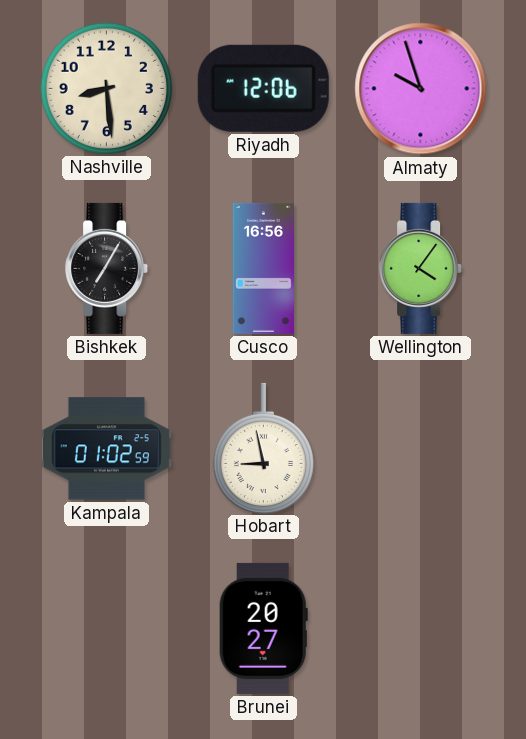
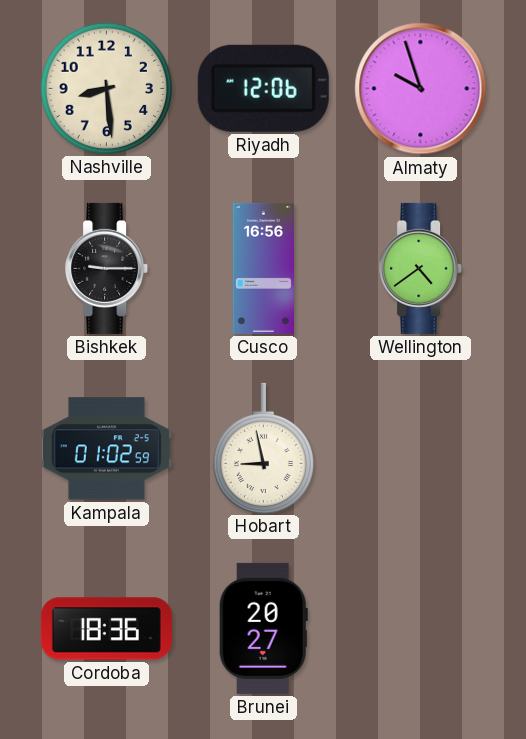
Bishkek: 7:05 -> 9:15
Wellington: 4:06 -> 4:39
Cordoba: none -> 18:36
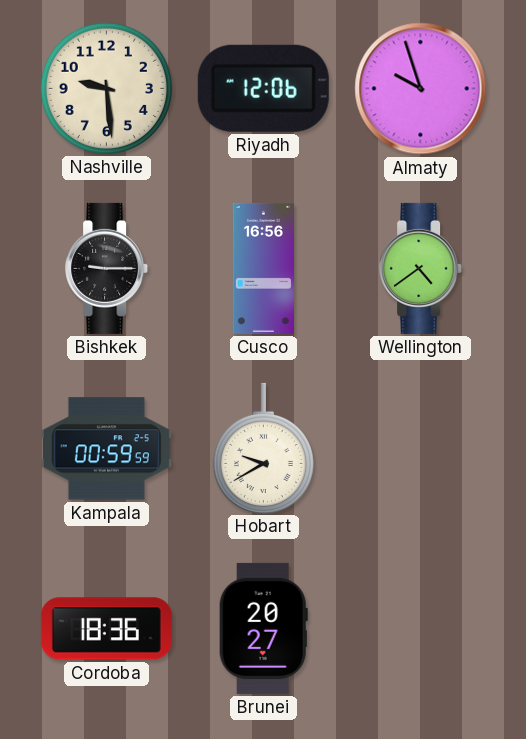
Nashville: 8:29 -> 9:29
Kampala: 01:02 -> 00:59
Hobart: 8:58 -> 9:40
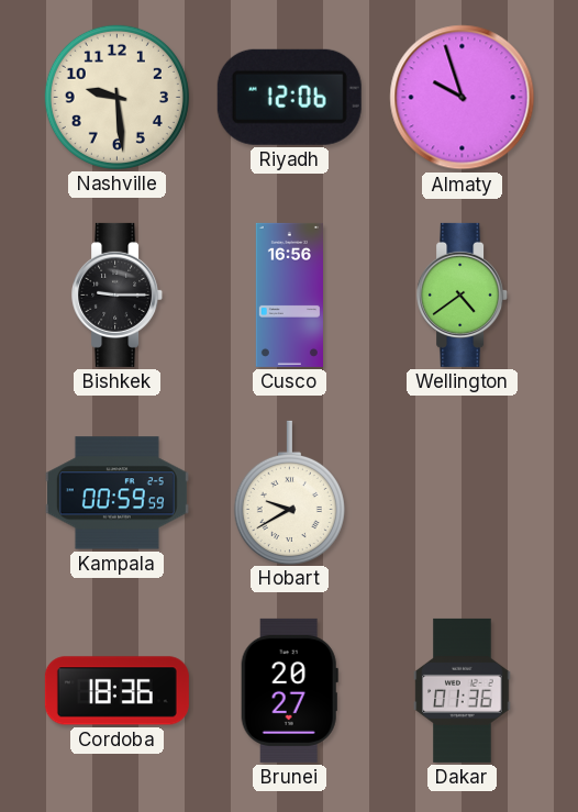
Dakar: none -> 01:36
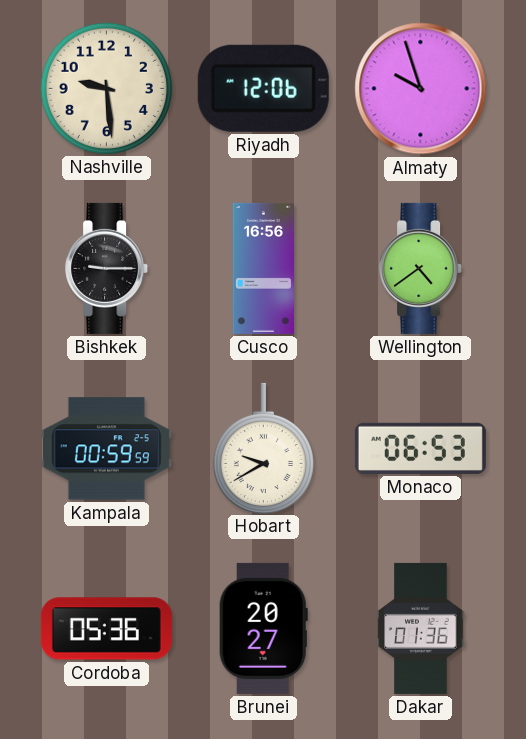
Monaco: none -> 06:53
Cordoba: 18:36 -> 05:36
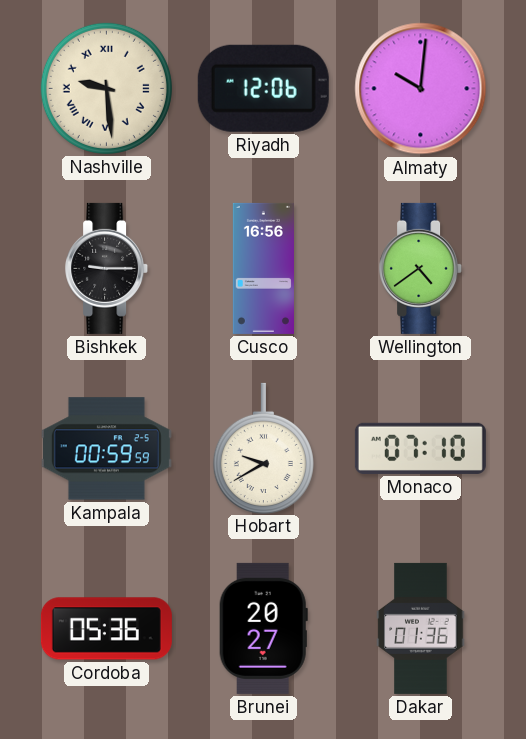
Nashville numerals: Arabic -> Roman
Almaty: 9:57 -> 10:01
Monaco: 06:53 -> 07:10
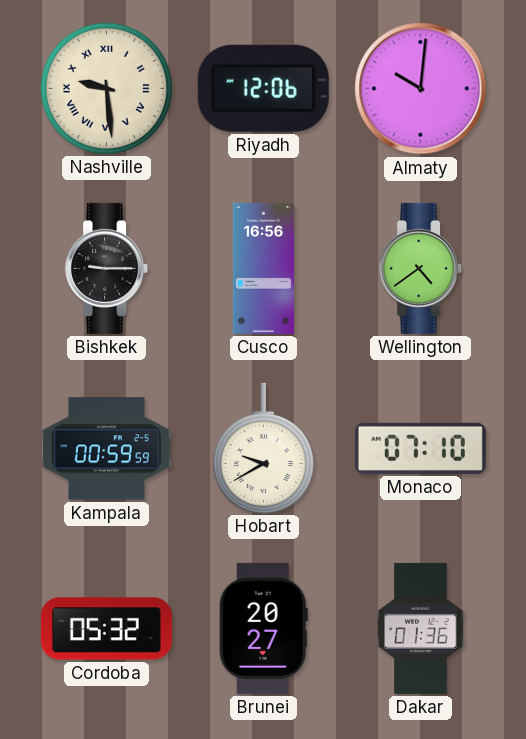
Cordoba: 05:36 -> 05:32
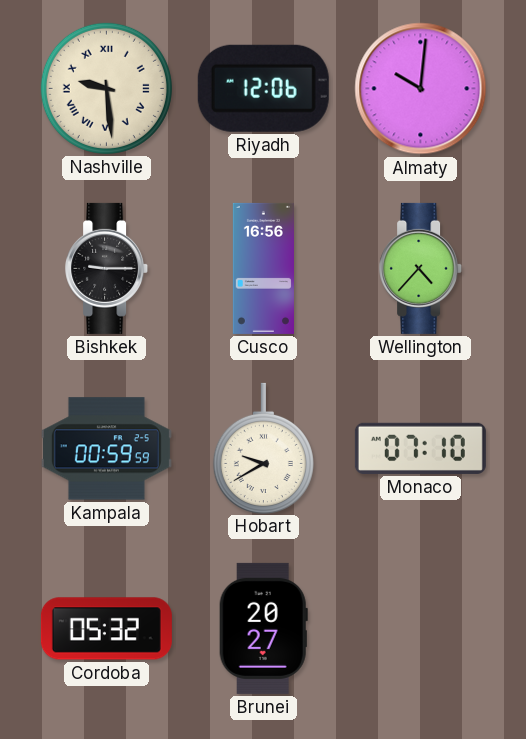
Wellington: 4:39 -> 4:37
Dakar: 01:36 -> none
